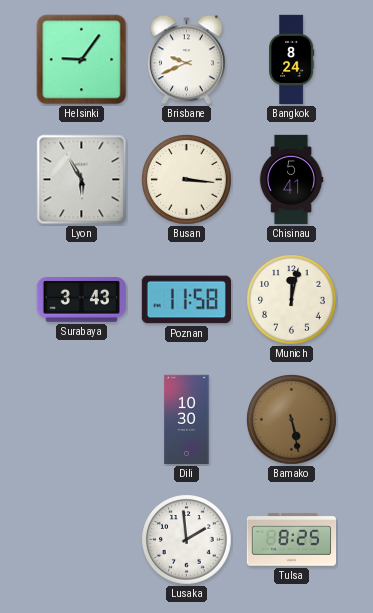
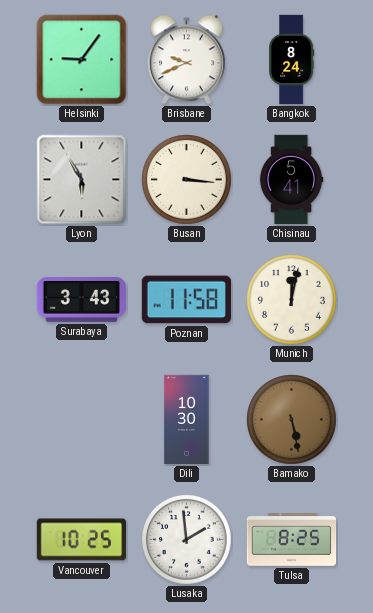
Vancouver: none -> 10:25
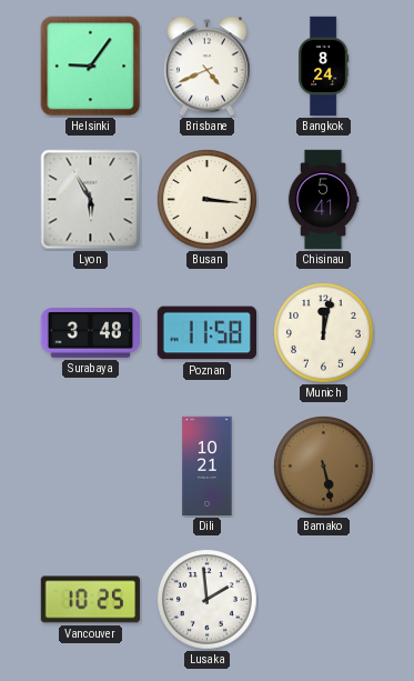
Brisbane: 9:41 -> 4:41
Surabaya: 3:43 -> 3:48
Dili: 10:30 -> 10:21
Tulsa: 8:25 -> none
